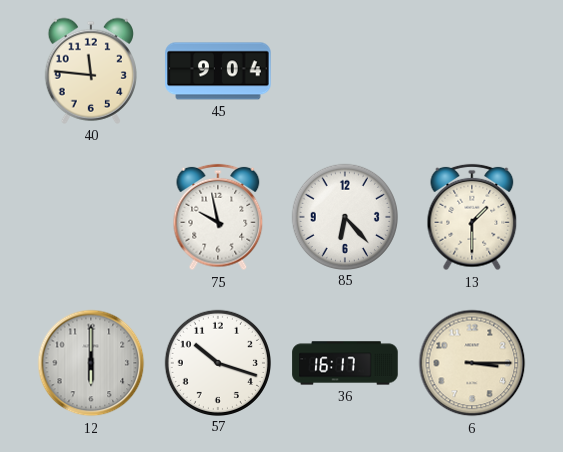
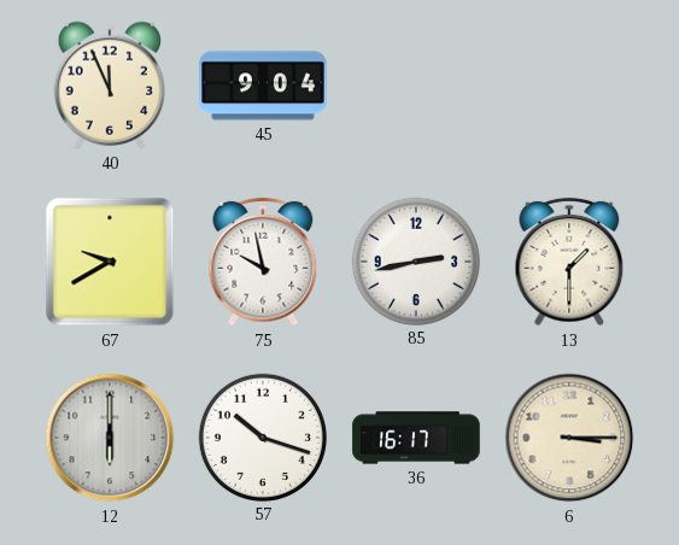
40: 11:46 -> 11:56
67: none -> 9:40
85: 6:23 -> 2:43
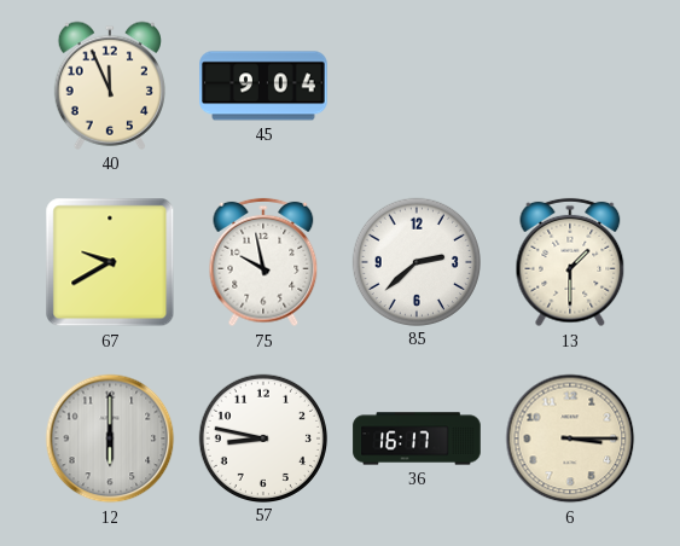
85: 2:43 -> 2:38
57: 10:18 -> 8:47
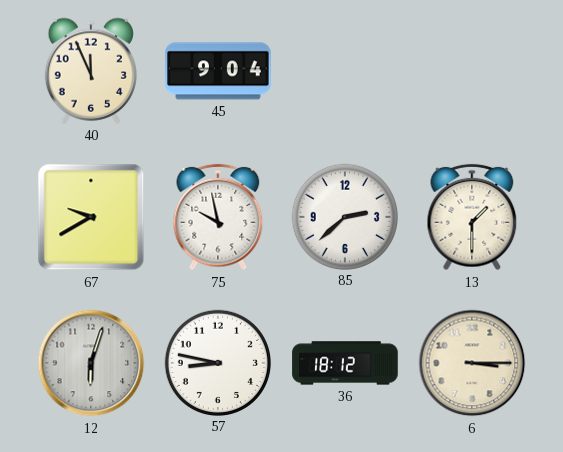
12: 6:00 -> 6:03
36: 16:17 -> 18:12
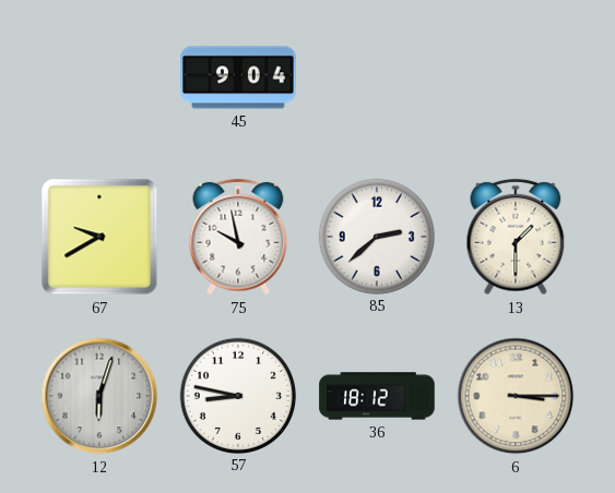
40: 11:56 -> none
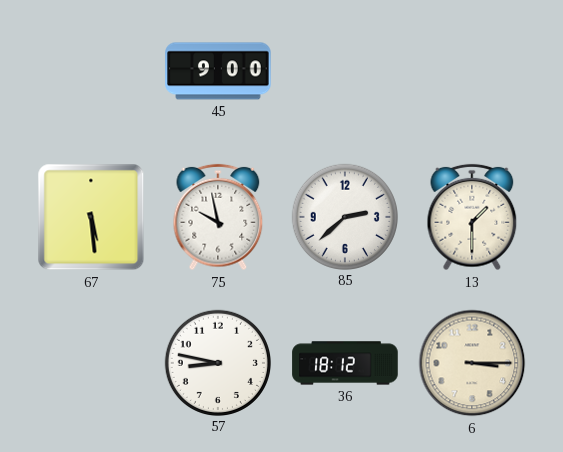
45: 9:04 -> 9:00
67: 9:40 -> 5:29
12: 6:03 -> none
